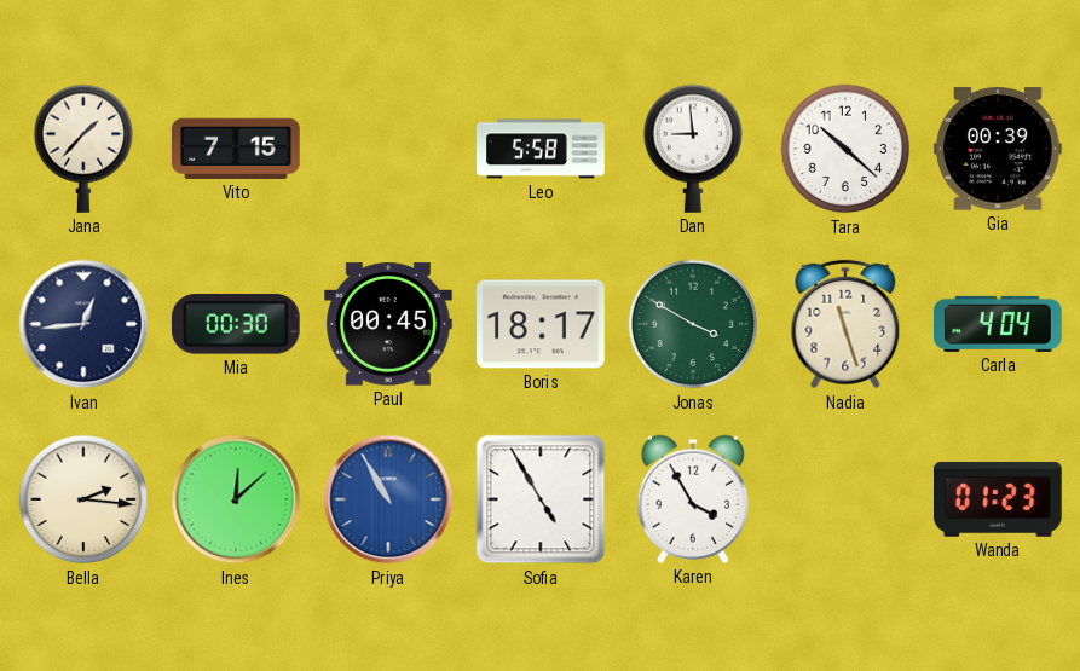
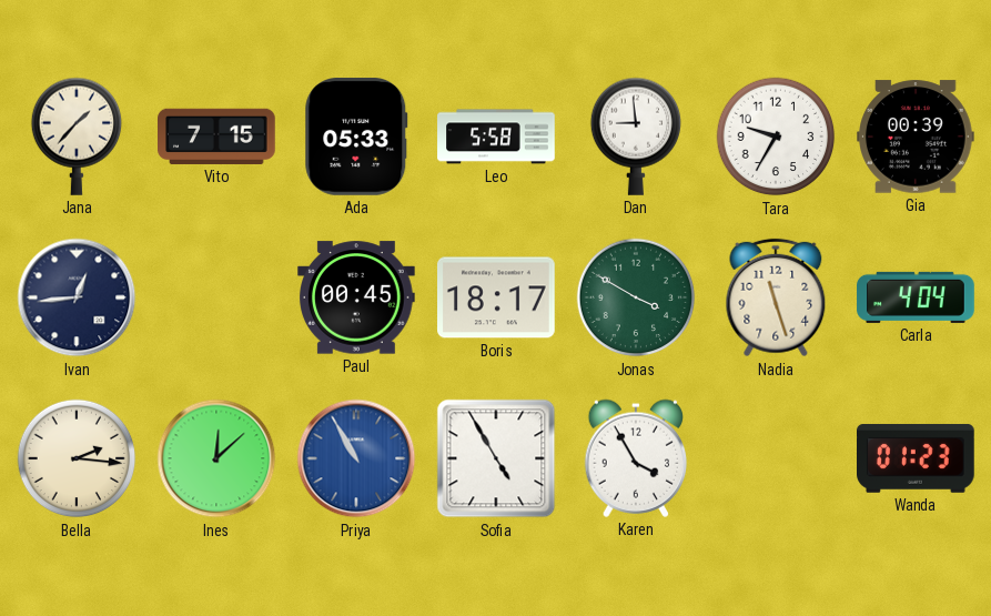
Ada: none -> 05:33
Tara: 10:22 -> 9:35
Mia: 00:30 -> none
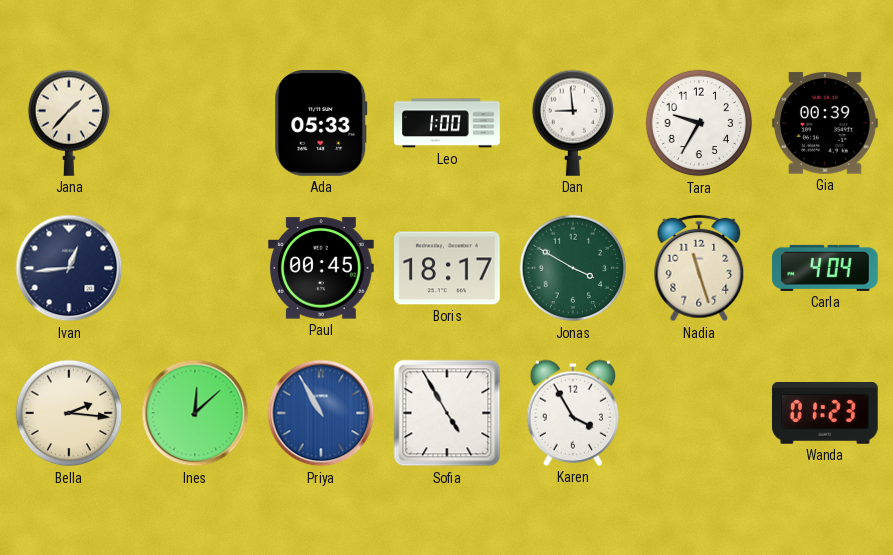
Vito: 7:15 -> none
Leo: 5:58 -> 1:00
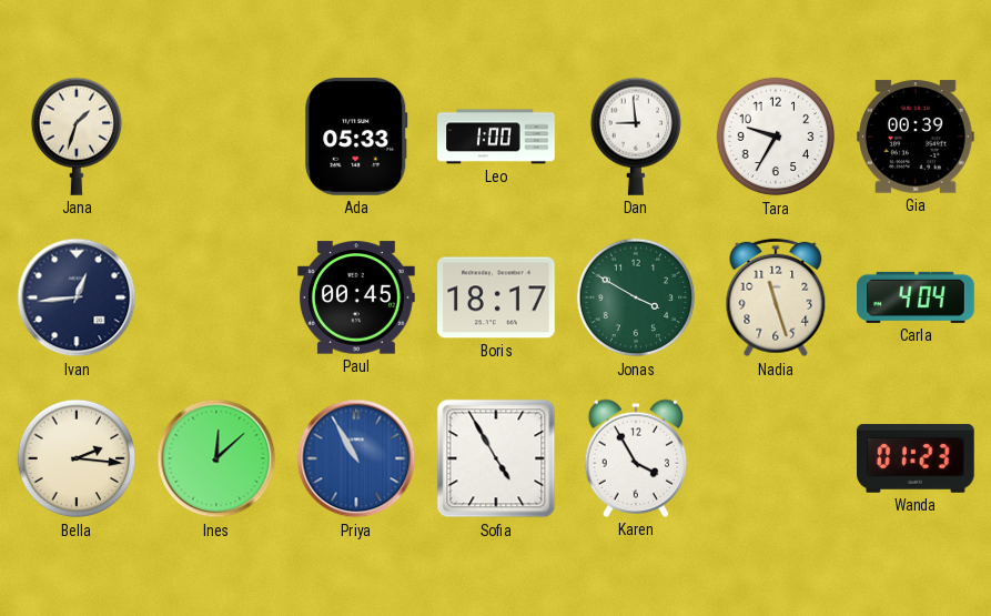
Jana: 1:37 -> 1:33
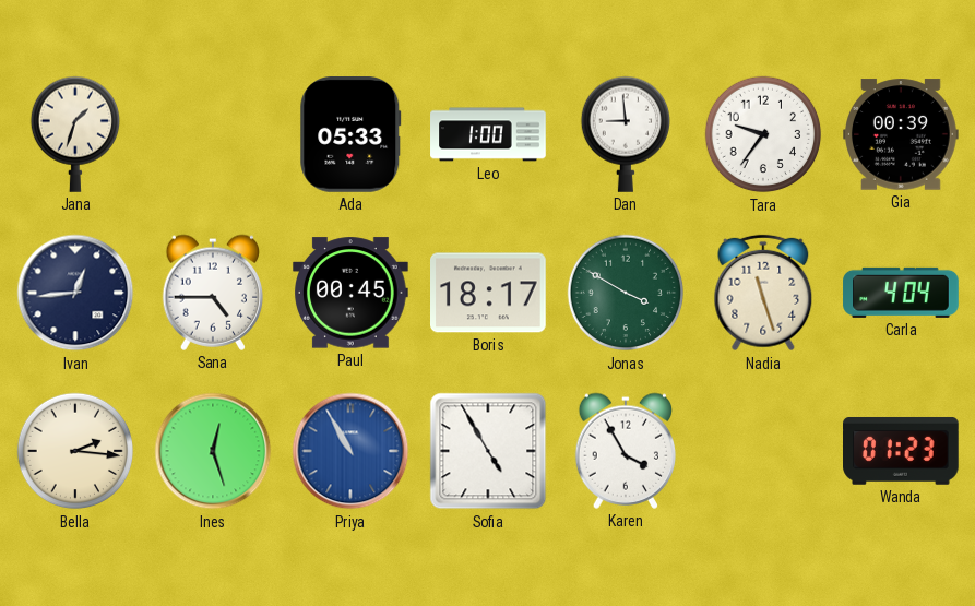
Tara: 9:35 -> 9:36
Sana: none -> 4:45
Ines: 12:08 -> 12:27
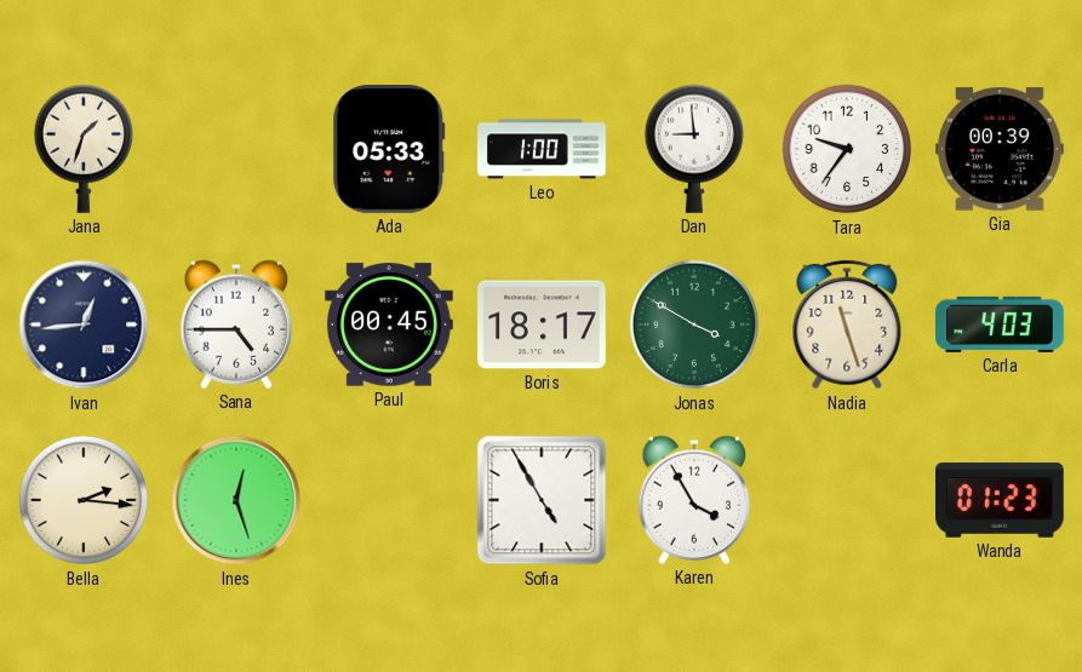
Carla: 4:04 -> 4:03
Priya: 10:55 -> none
